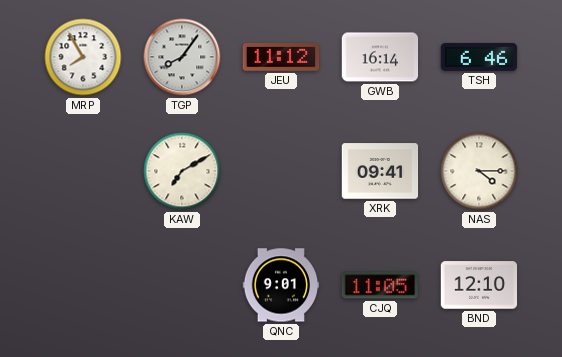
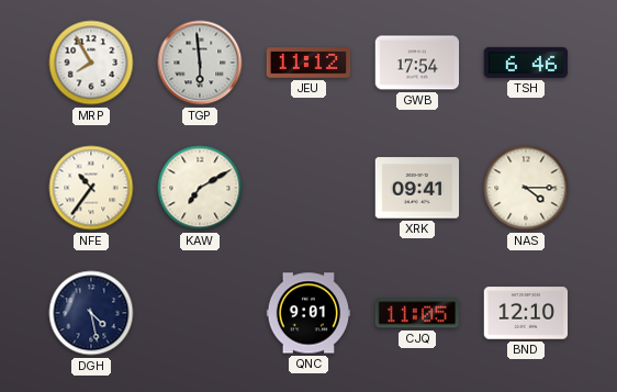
TGP: 8:06 -> 5:59
GWB: 16:14 -> 17:54
NFE: none -> 10:36
DGH: none -> 4:28
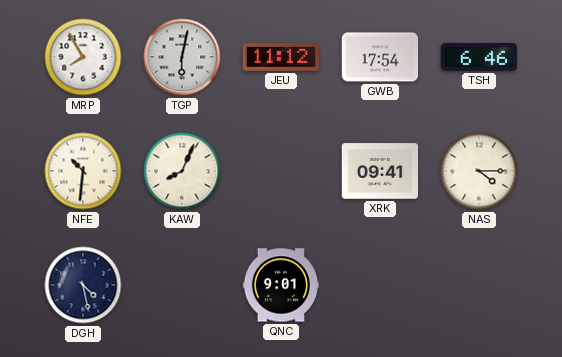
TGP: 5:59 -> 6:02
NFE: 10:36 -> 10:31
KAW: 7:10 -> 8:04
CJQ: 11:05 -> none
BND: 12:10 -> none
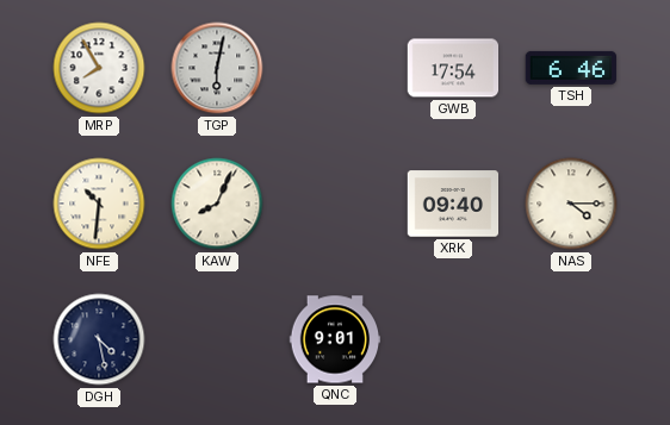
JEU: 11:12 -> none
XRK: 09:41 -> 09:40
